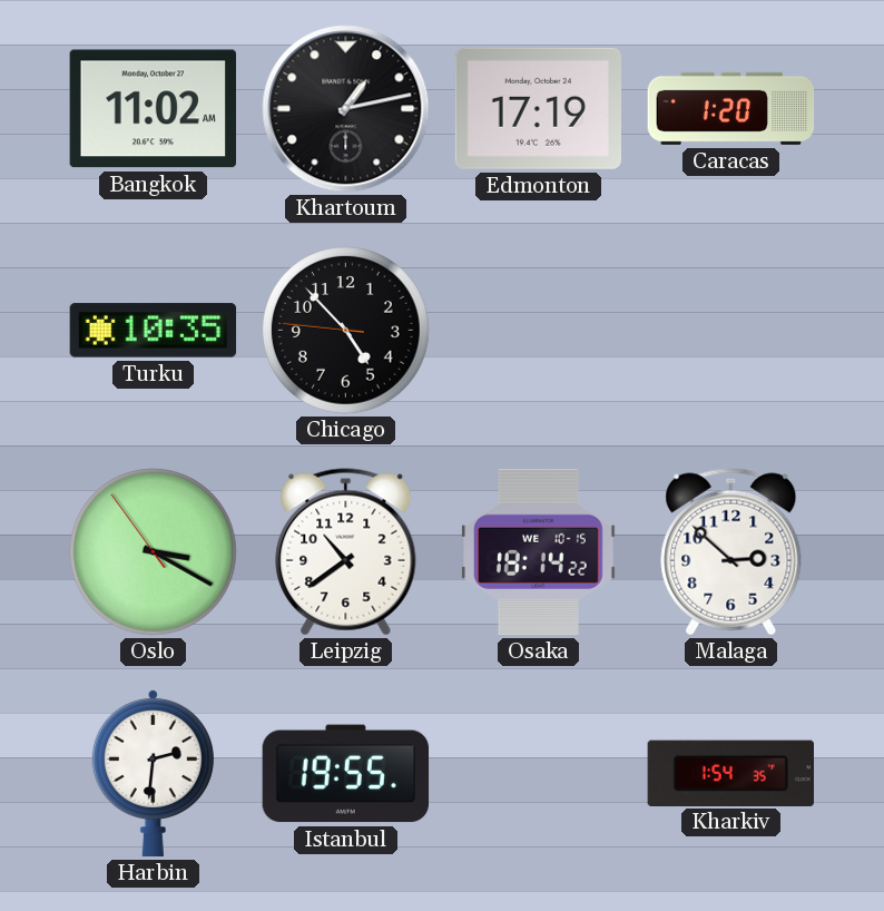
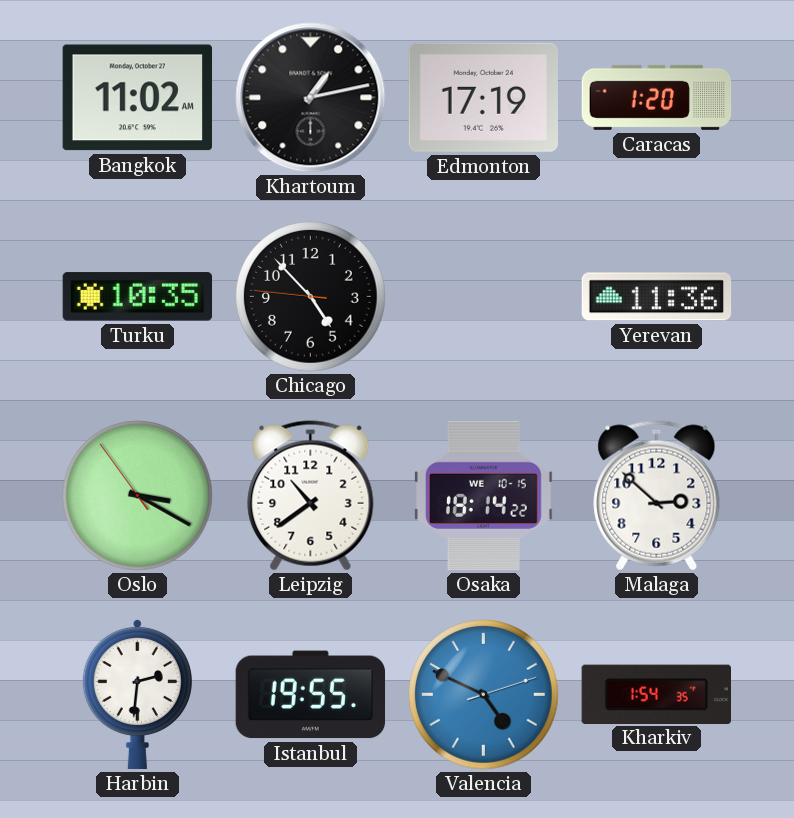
Yerevan: none -> 11:36
Valencia: none -> 4:49
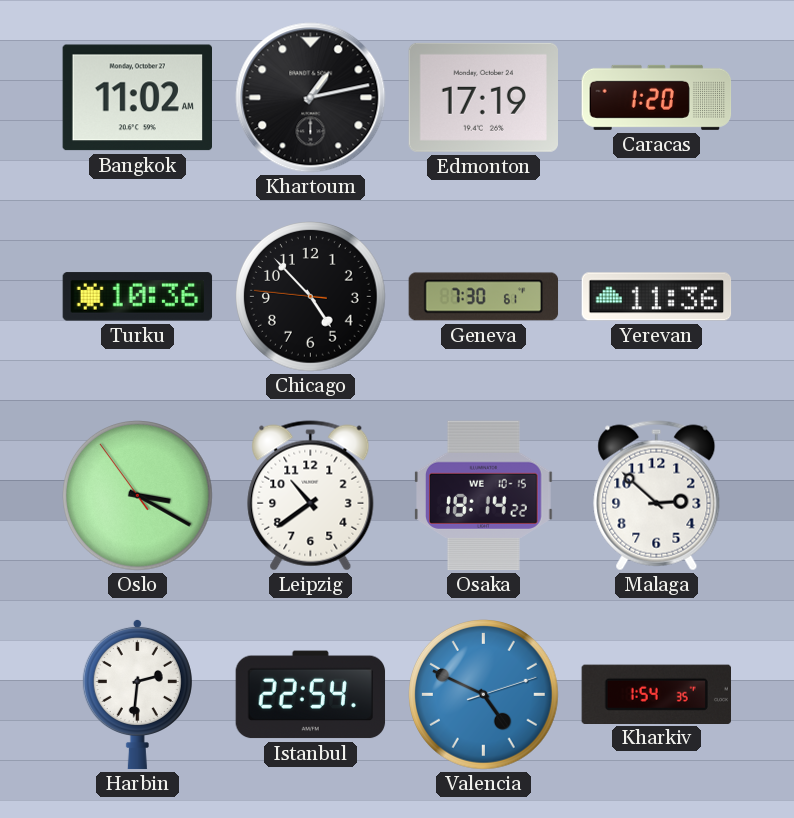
Turku: 10:35 -> 10:36
Geneva: none -> 7:30
Istanbul: 19:55 -> 22:54
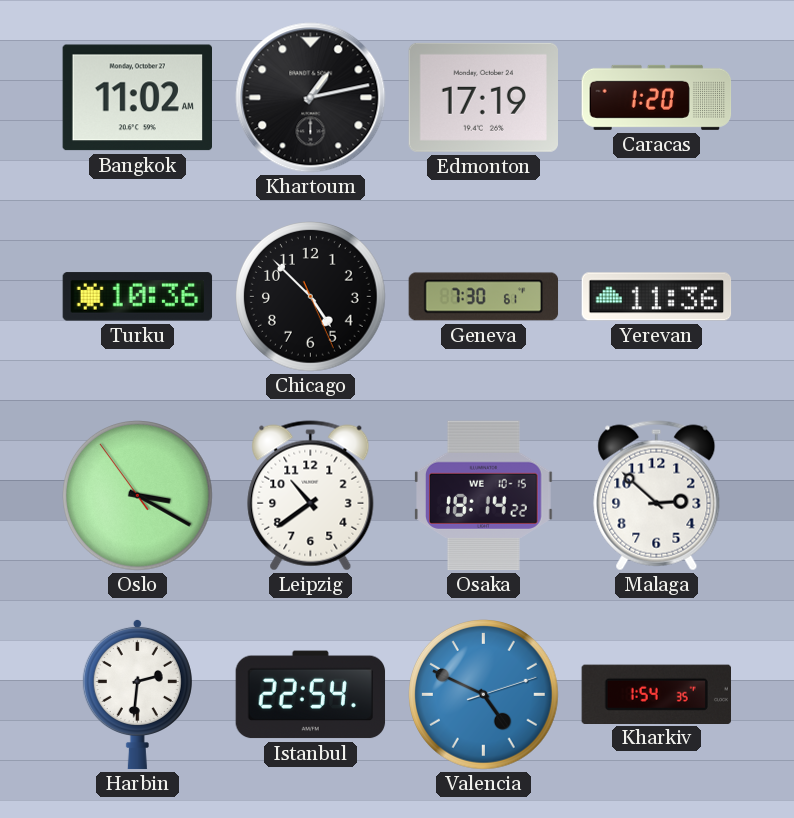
Chicago: 4:52:46 -> 4:52:26
